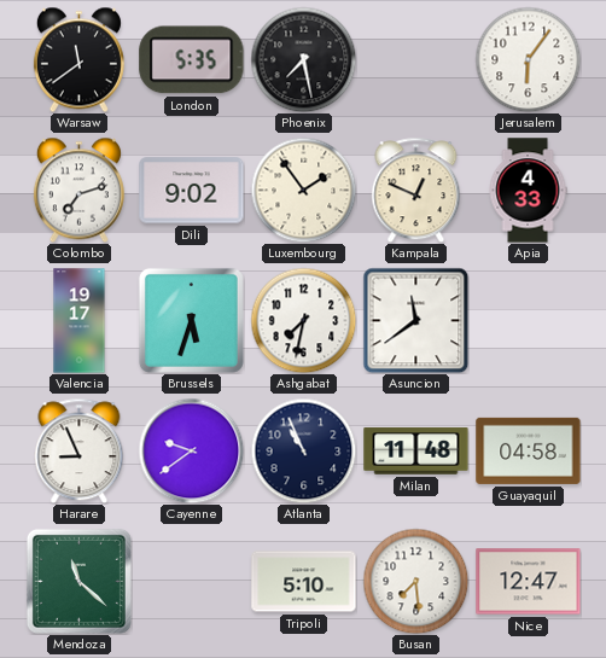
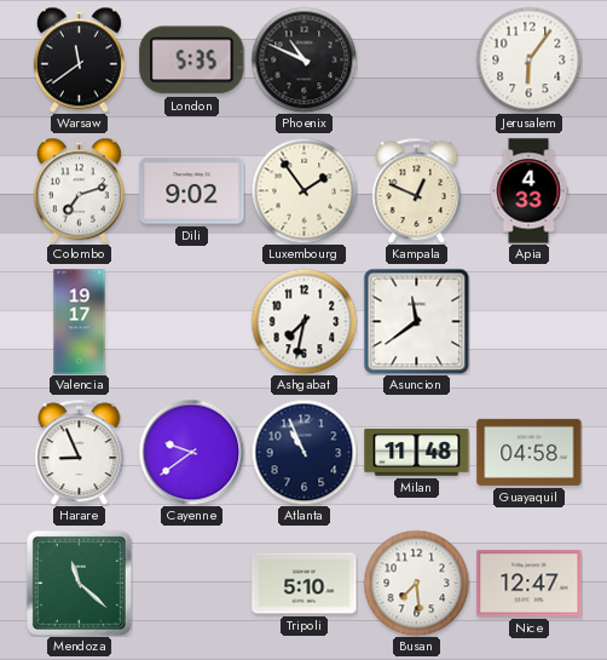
Phoenix: 7:28 -> 10:49
Brussels: 5:33 -> none
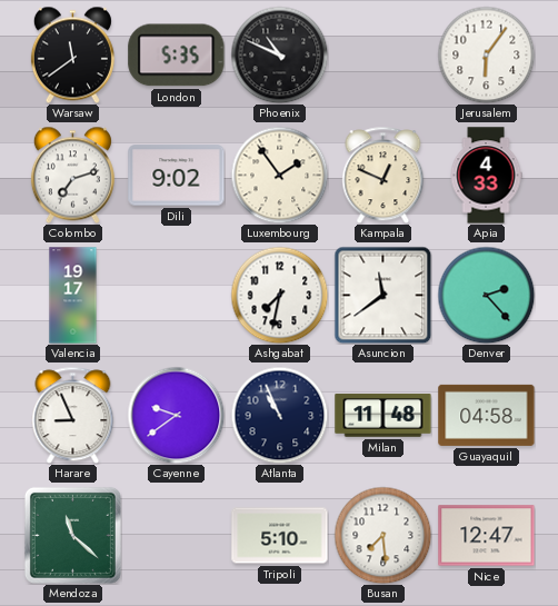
Denver: none -> 2:23
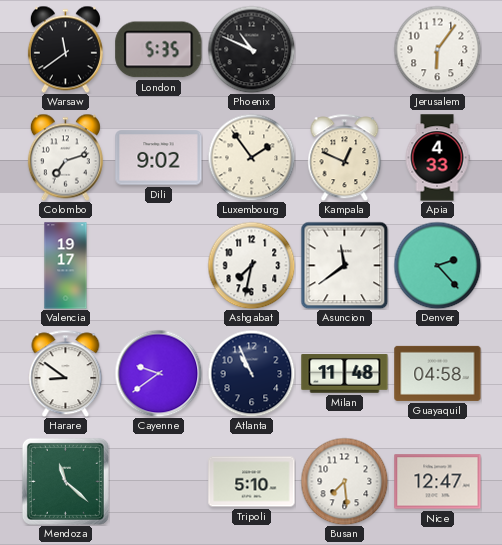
Harare: 8:56 -> 8:51
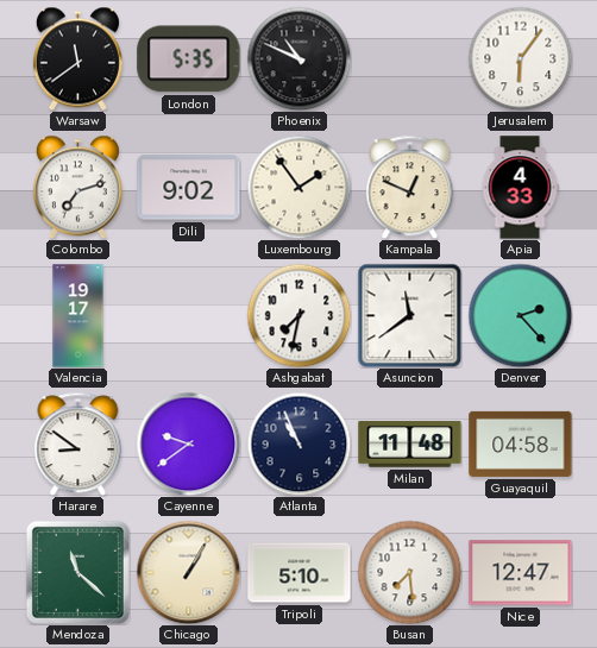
Chicago: none -> 1:05
